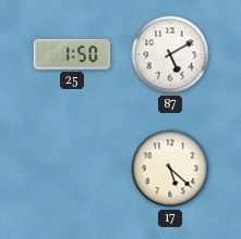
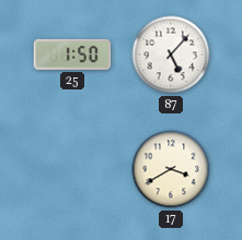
87: 5:10 -> 5:07
17: 5:22 -> 3:40
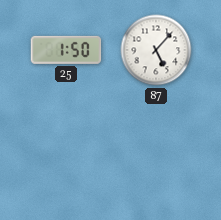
17: 3:40 -> none
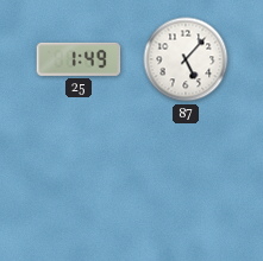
25: 1:50 -> 1:49
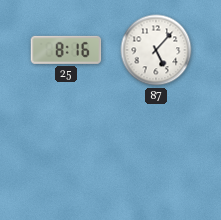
25: 1:49 -> 8:16
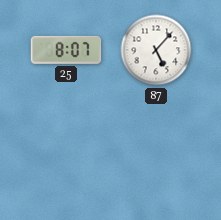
25: 8:16 -> 8:07
